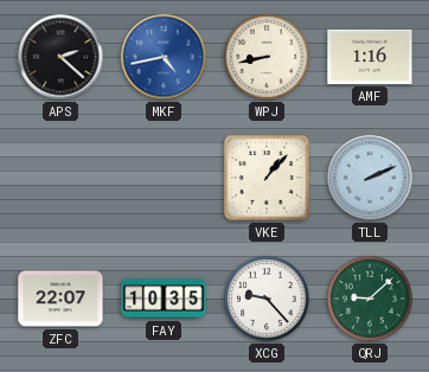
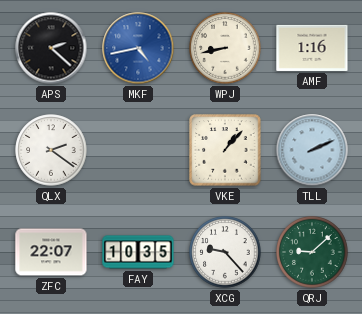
QLX: none -> 2:21
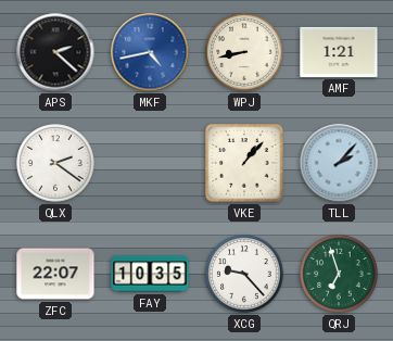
AMF: 1:16 -> 1:21
TLL: 2:11 -> 2:07
QRJ: 9:08 -> 6:57
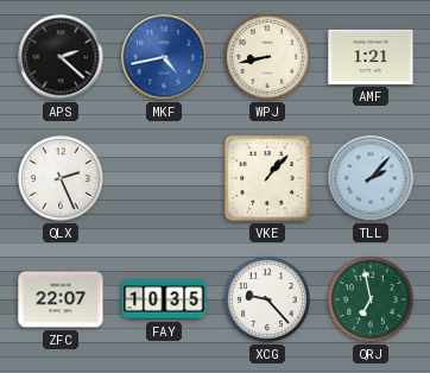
QLX: 2:21 -> 2:26
QRJ: 6:57 -> 6:58
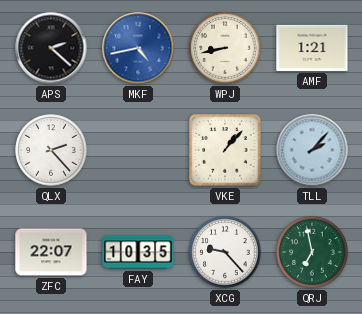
QLX: 2:26 -> 2:23
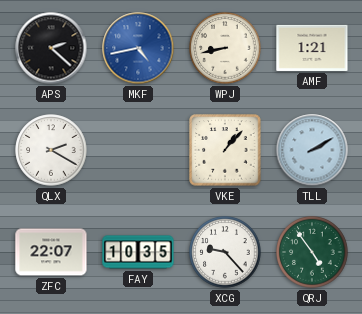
QLX: 2:23 -> 2:20
TLL: 2:07 -> 2:10
QRJ: 6:58 -> 4:54
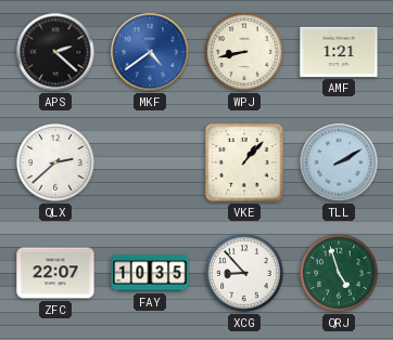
MKF: 4:43 -> 4:39
QLX: 2:20 -> 2:38
XCG: 9:23 -> 8:53
QRJ: 4:54 -> 4:57
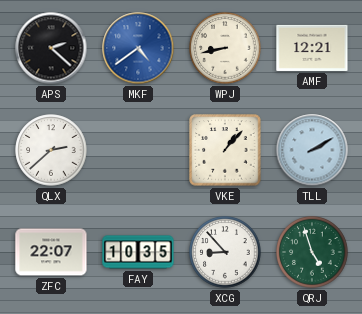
AMF: 1:21 -> 12:21
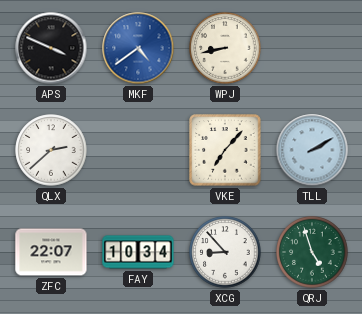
APS: 2:22 -> 3:49
AMF: 12:21 -> none
VKE: 1:07 -> 7:07
FAY: 10:35 -> 10:34
